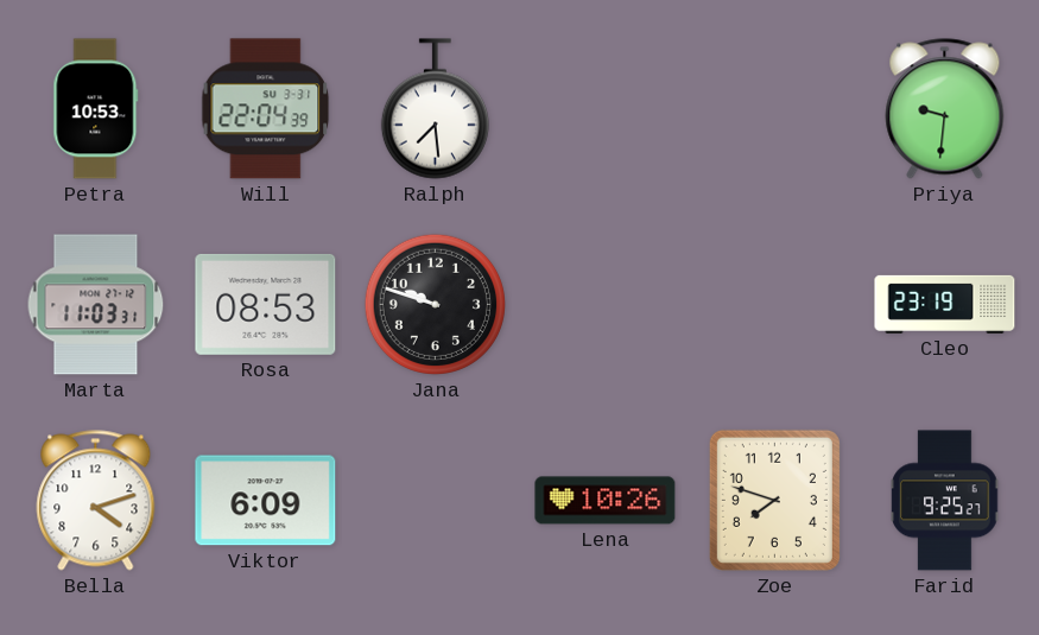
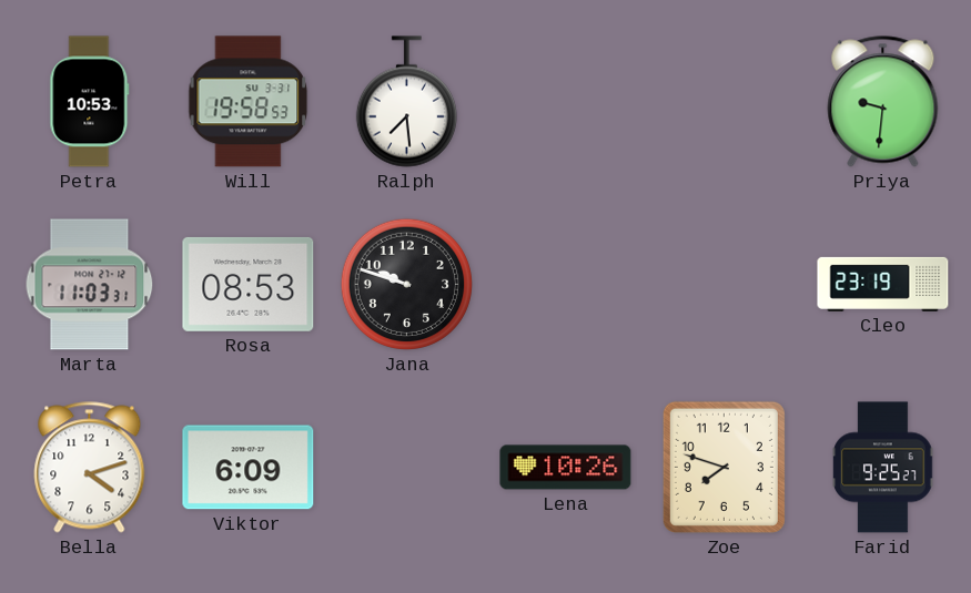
Will: 22:04 -> 19:58
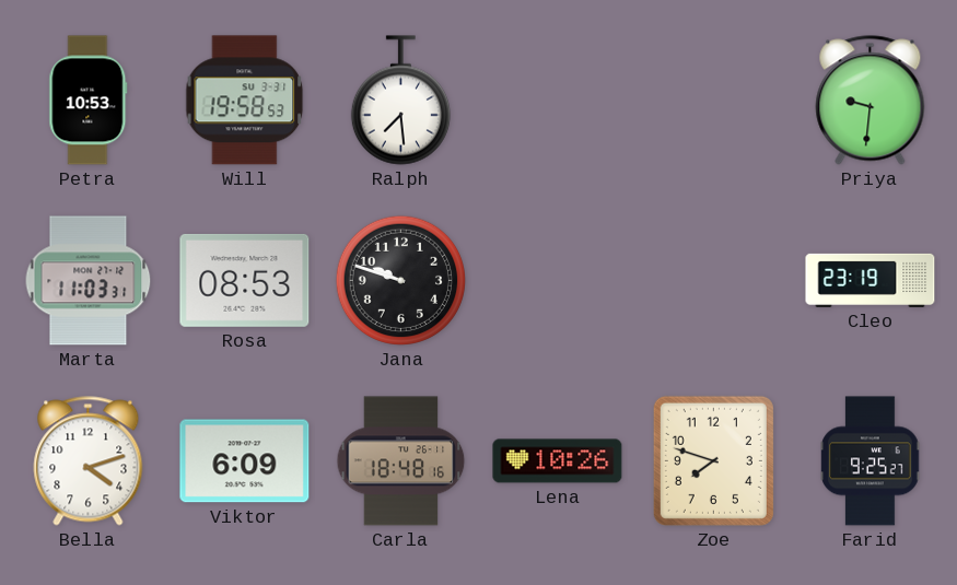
Carla: none -> 18:48
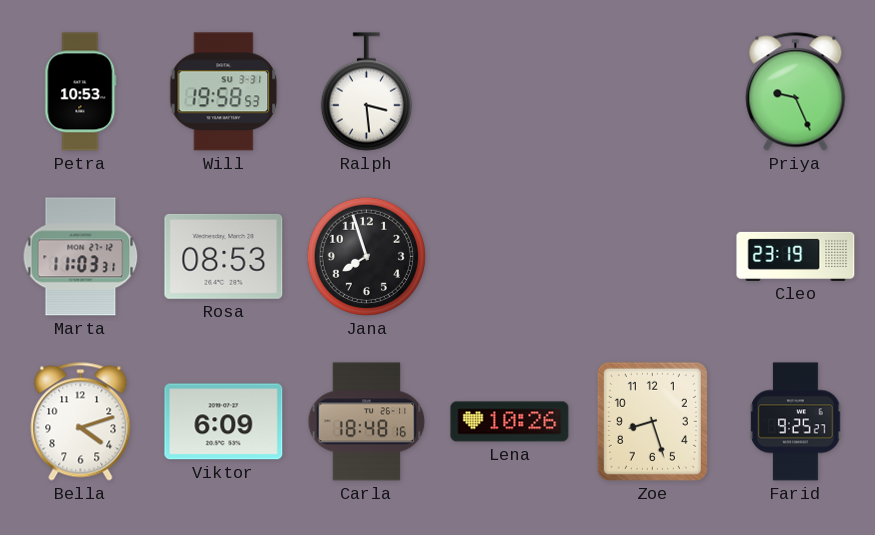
Ralph: 7:29 -> 3:29
Priya: 9:31 -> 9:26
Jana: 9:48 -> 7:57
Zoe: 7:48 -> 8:27
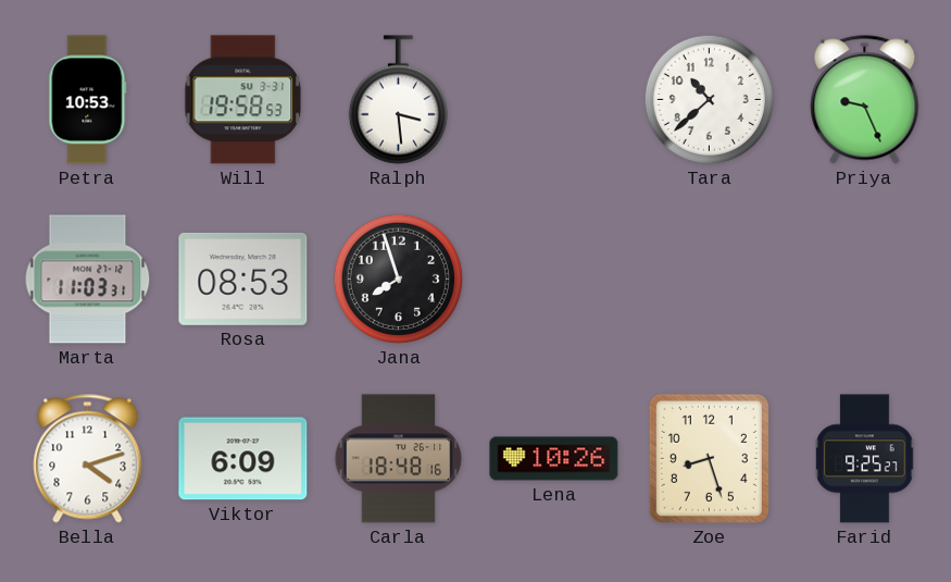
Tara: none -> 10:38
Cleo: 23:19 -> none
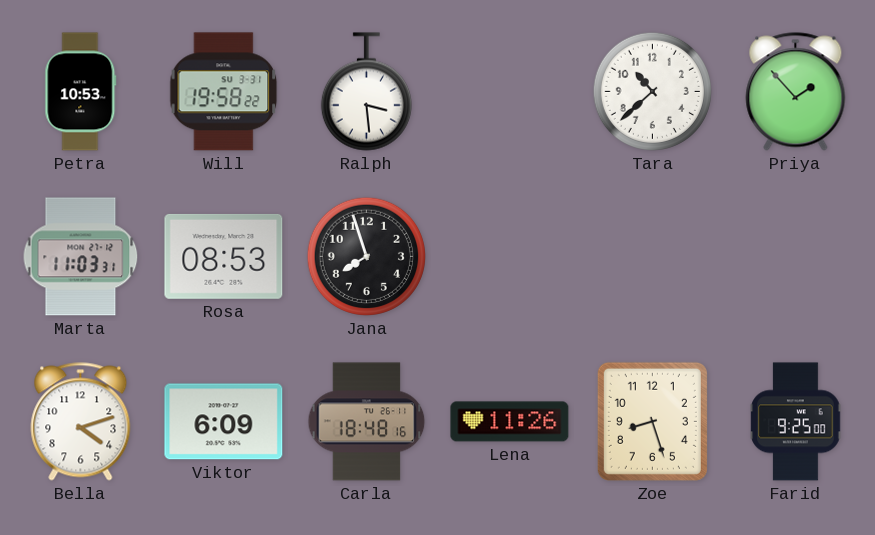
Will: 19:58:53 -> 19:58:22
Priya: 9:26 -> 1:53
Lena: 10:26 -> 11:26
Farid: 9:25:27 -> 9:25:00
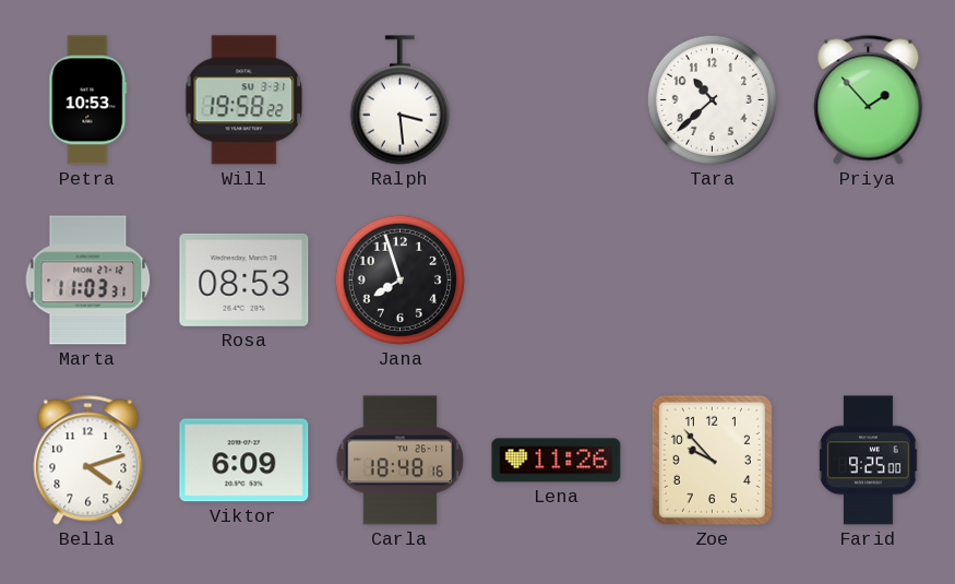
Zoe: 8:27 -> 9:53
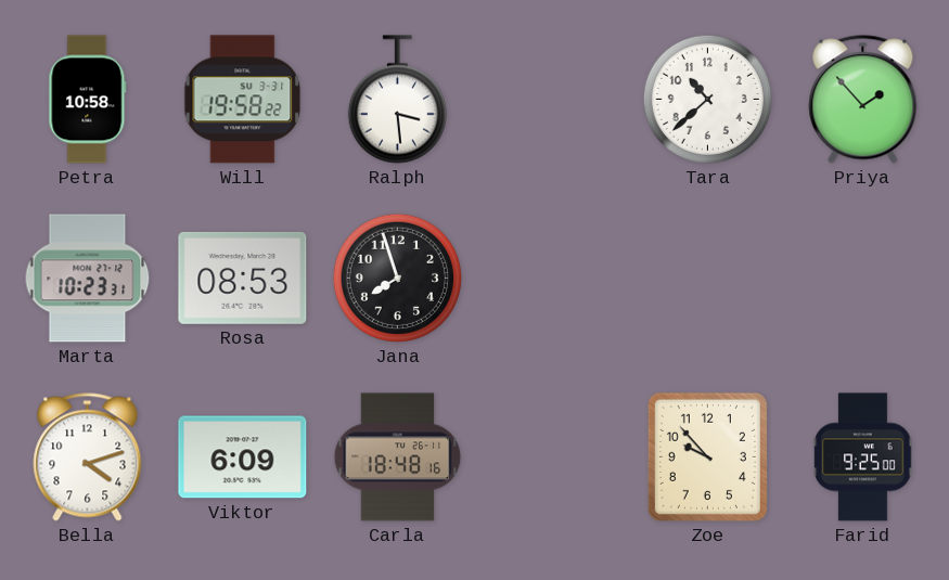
Petra: 10:53 -> 10:58
Marta: 11:03 -> 10:23
Lena: 11:26 -> none
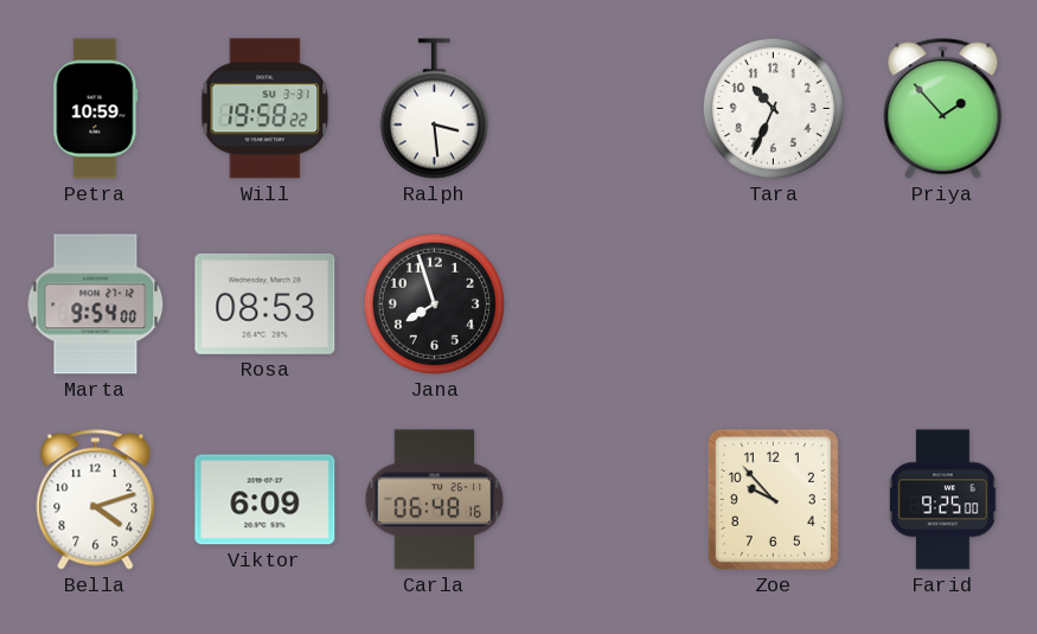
Petra: 10:58 -> 10:59
Tara: 10:38 -> 10:34
Marta: 10:23 -> 9:54
Carla: 18:48 -> 06:48
